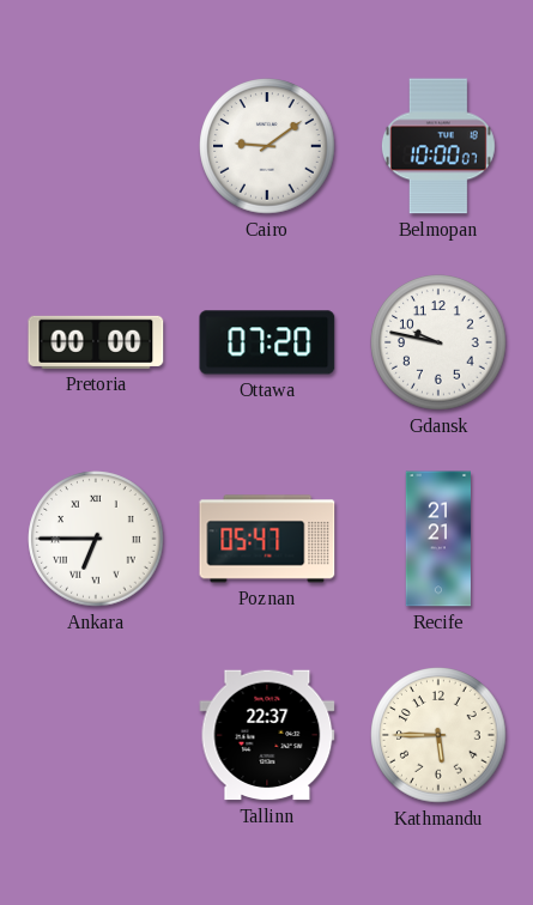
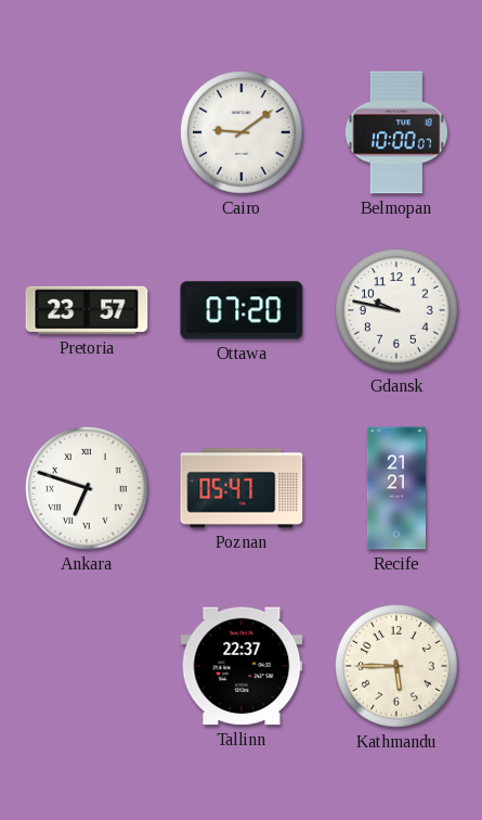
Pretoria: 00:00 -> 23:57
Ankara: 6:45 -> 6:48
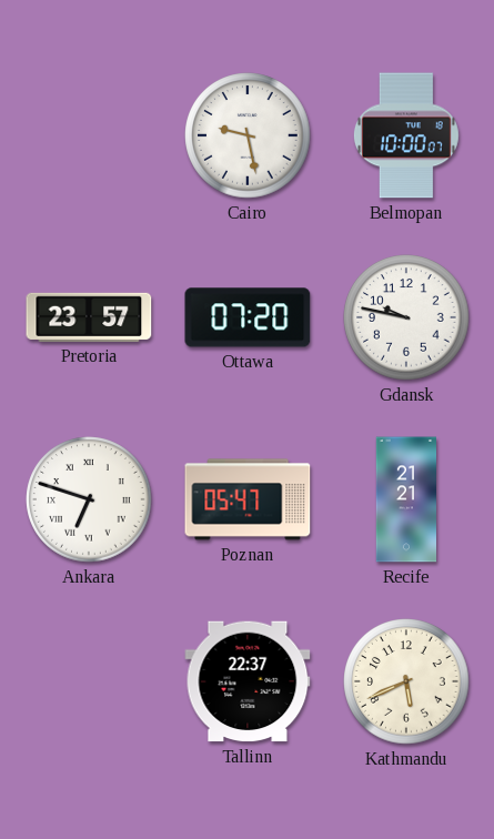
Cairo: 9:09 -> 9:28
Kathmandu: 5:45 -> 5:41
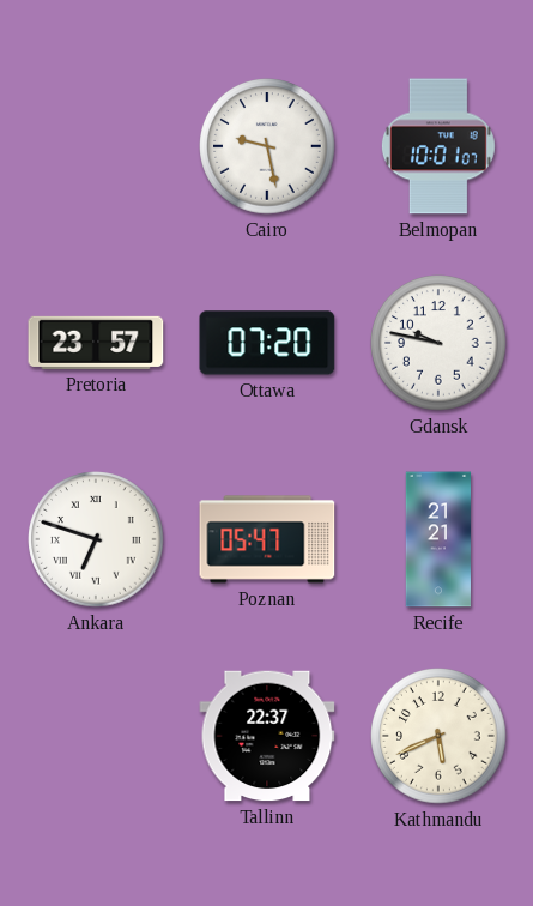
Belmopan: 10:00 -> 10:01
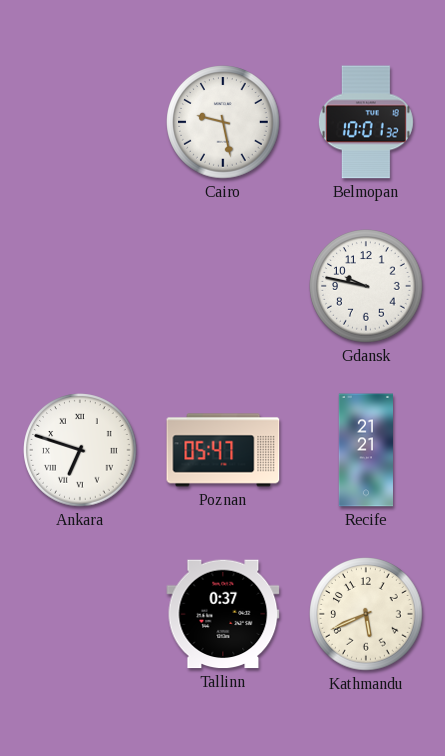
Belmopan: 10:01:07 -> 10:01:32
Pretoria: 23:57 -> none
Ottawa: 07:20 -> none
Tallinn: 22:37 -> 0:37
